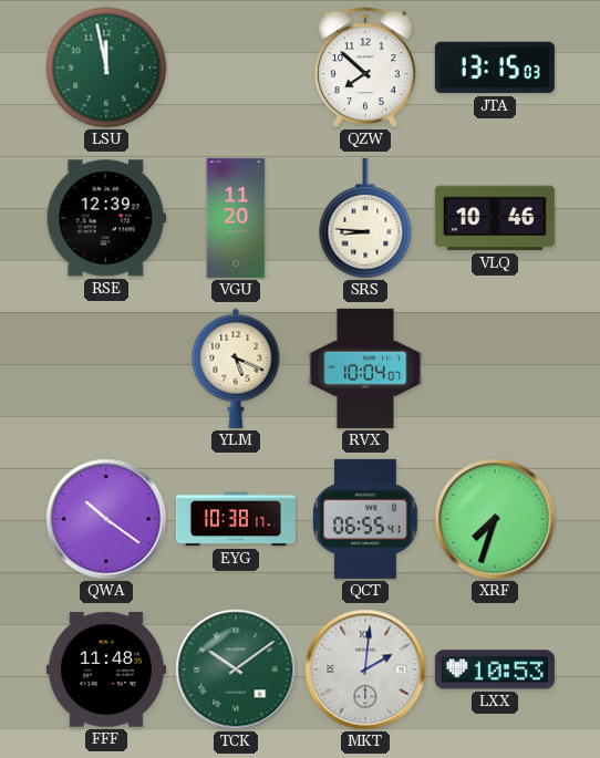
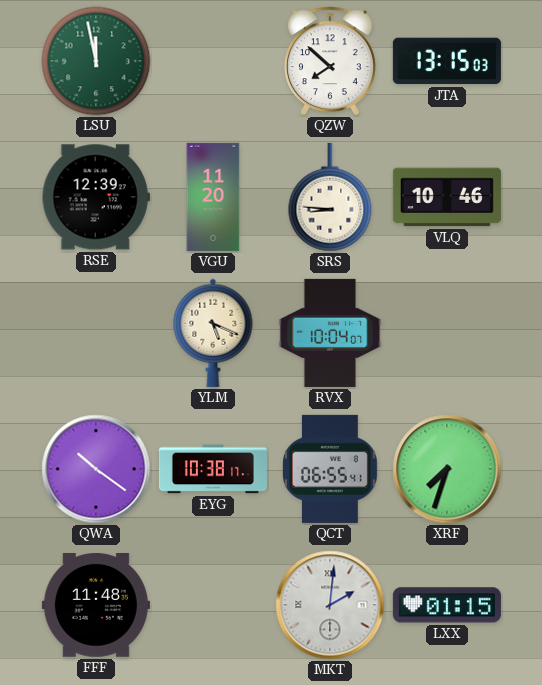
TCK: 10:09 -> none
LXX: 10:53 -> 01:15
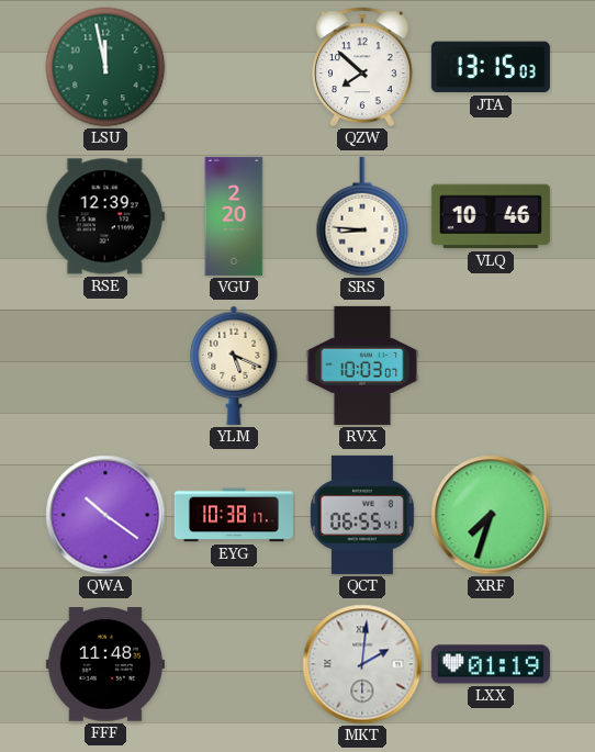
VGU: 11:20 -> 2:20
RVX: 10:04 -> 10:03
LXX: 01:15 -> 01:19
